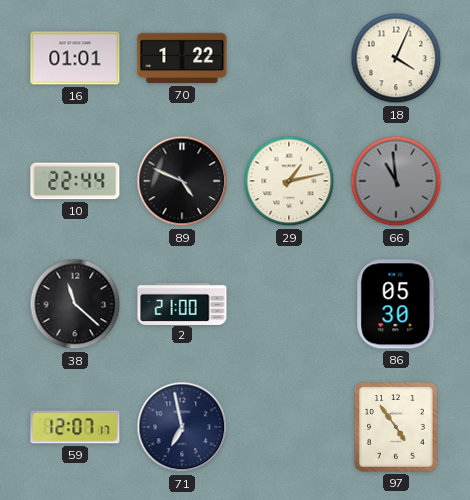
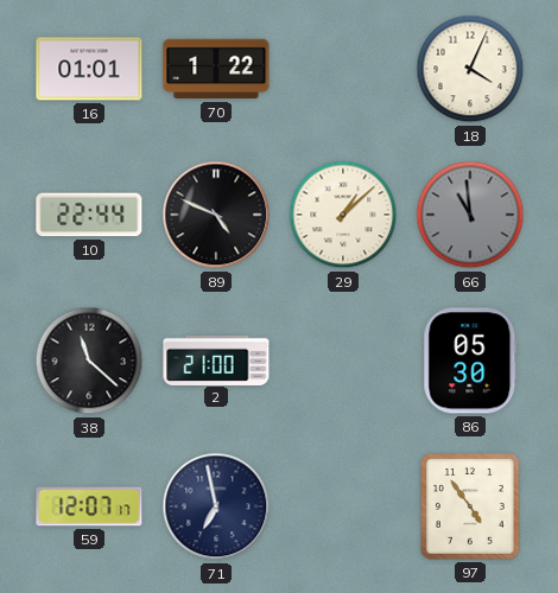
29: 1:13 -> 1:08
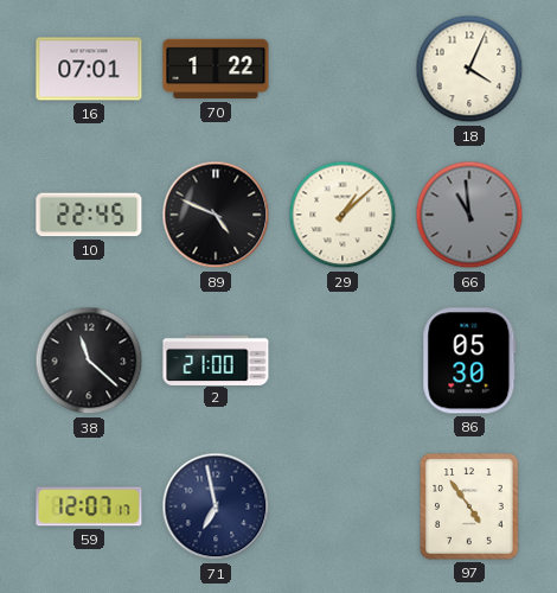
16: 01:01 -> 07:01
10: 22:44 -> 22:45
